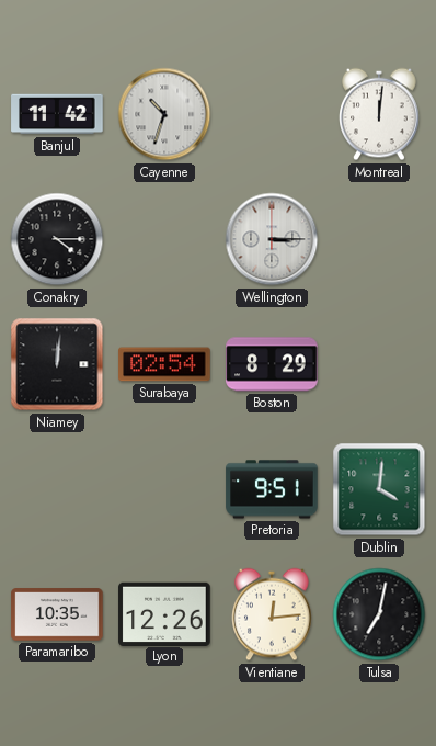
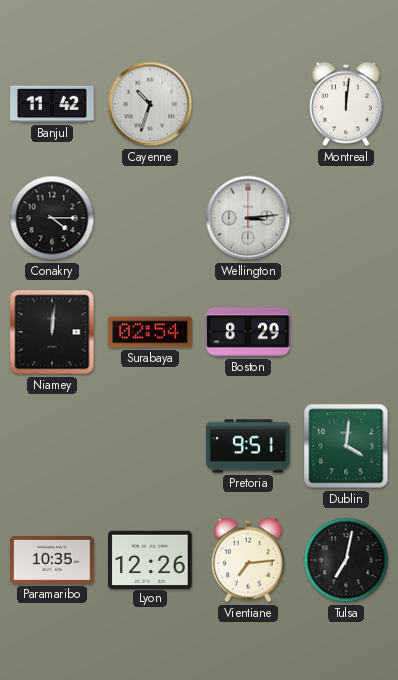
Wellington: 3:15 -> 3:14
Vientiane: 12:14 -> 7:14
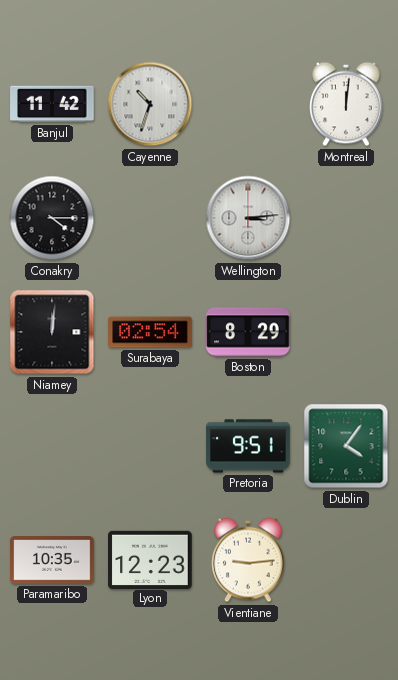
Dublin: 4:01 -> 4:06
Lyon: 12:26 -> 12:23
Vientiane: 7:14 -> 9:14
Tulsa: 7:02 -> none
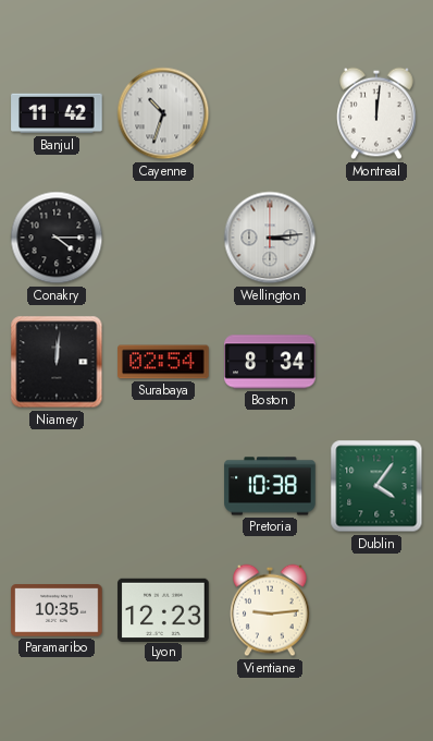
Boston: 8:29 -> 8:34
Pretoria: 9:51 -> 10:38
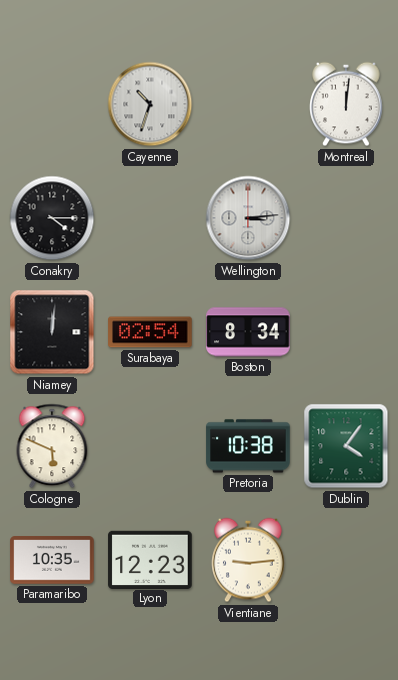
Banjul: 11:42 -> none
Cologne: none -> 5:49
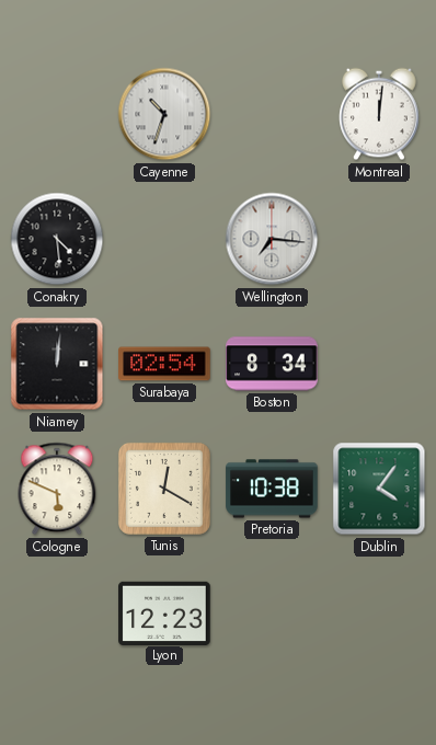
Conakry: 4:15 -> 4:29
Wellington: 3:14 -> 7:16
Tunis: none -> 12:20
Paramaribo: 10:35 -> none
Vientiane: 9:14 -> none
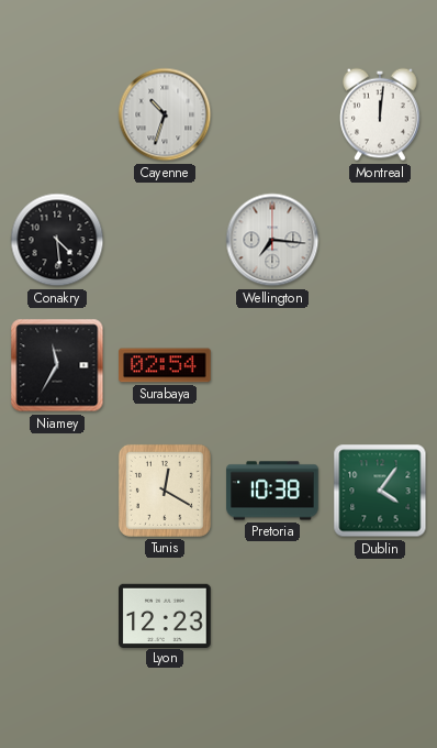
Niamey: 12:01 -> 11:35
Boston: 8:34 -> none
Cologne: 5:49 -> none
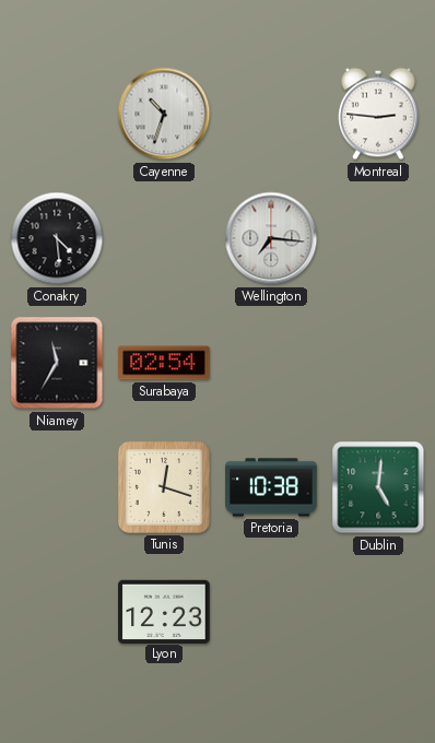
Montreal: 12:01 -> 2:46
Tunis: 12:20 -> 12:18
Dublin: 4:06 -> 5:01
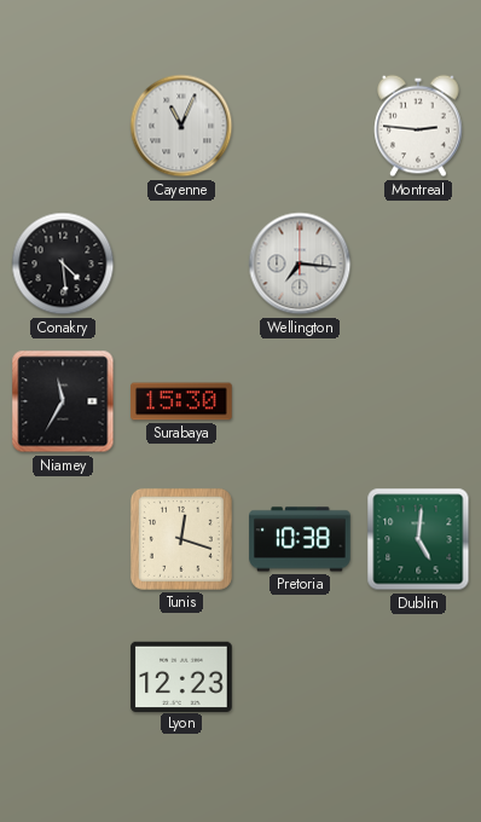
Cayenne: 10:33 -> 11:04
Surabaya: 02:54 -> 15:30
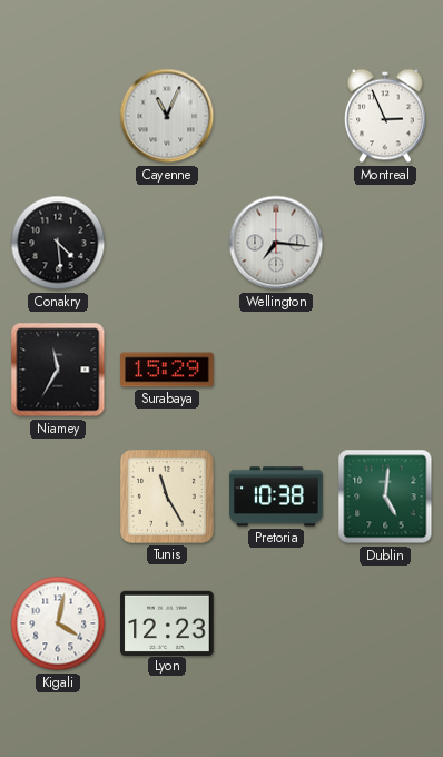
Montreal: 2:46 -> 2:56
Surabaya: 15:30 -> 15:29
Tunis: 12:18 -> 11:25
Kigali: none -> 4:02
